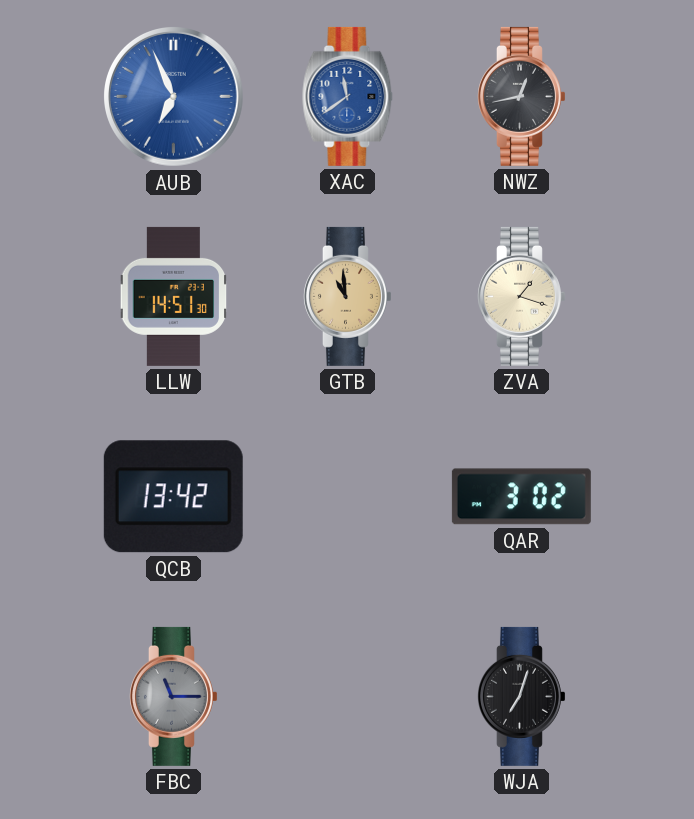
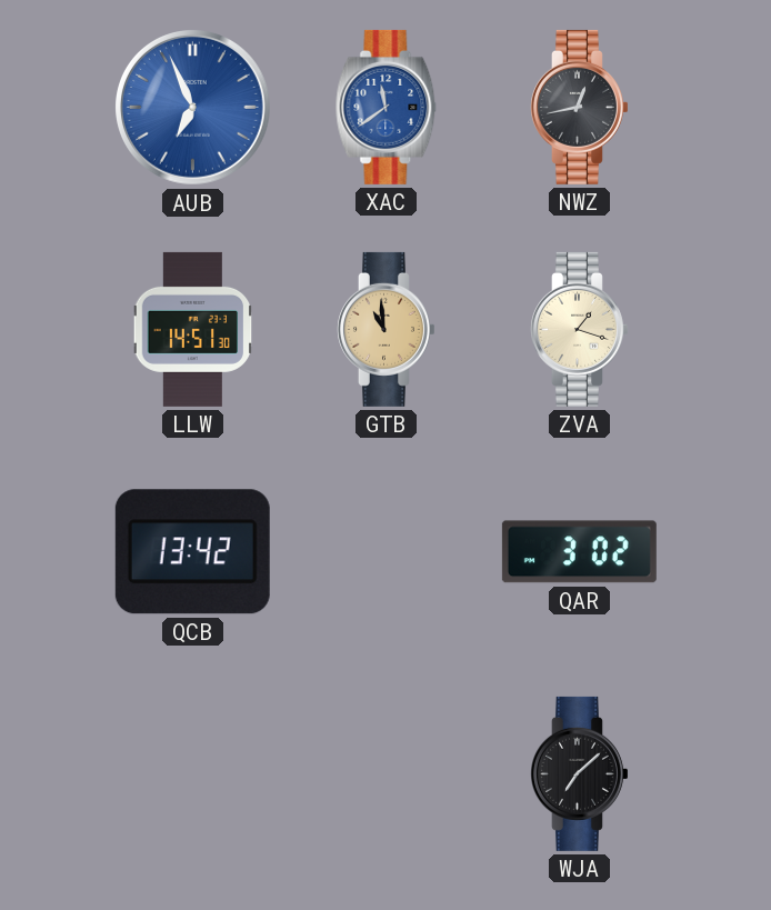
FBC: 11:15 -> none
WJA: 7:03 -> 7:08
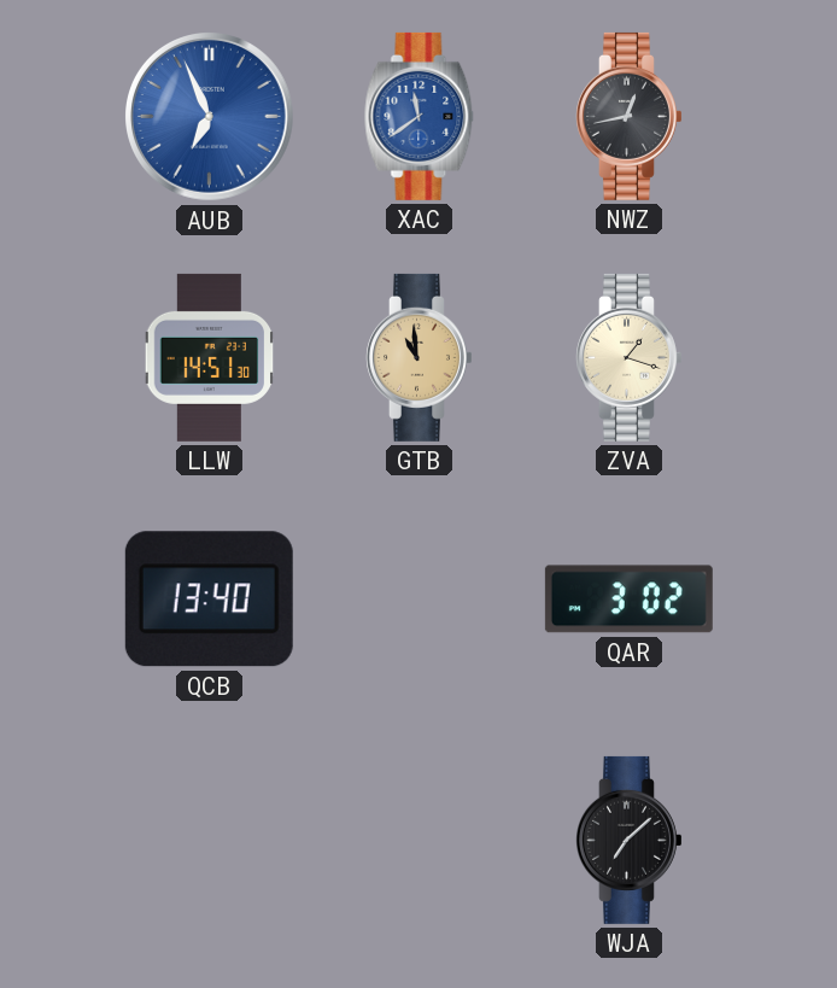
QCB: 13:42 -> 13:40
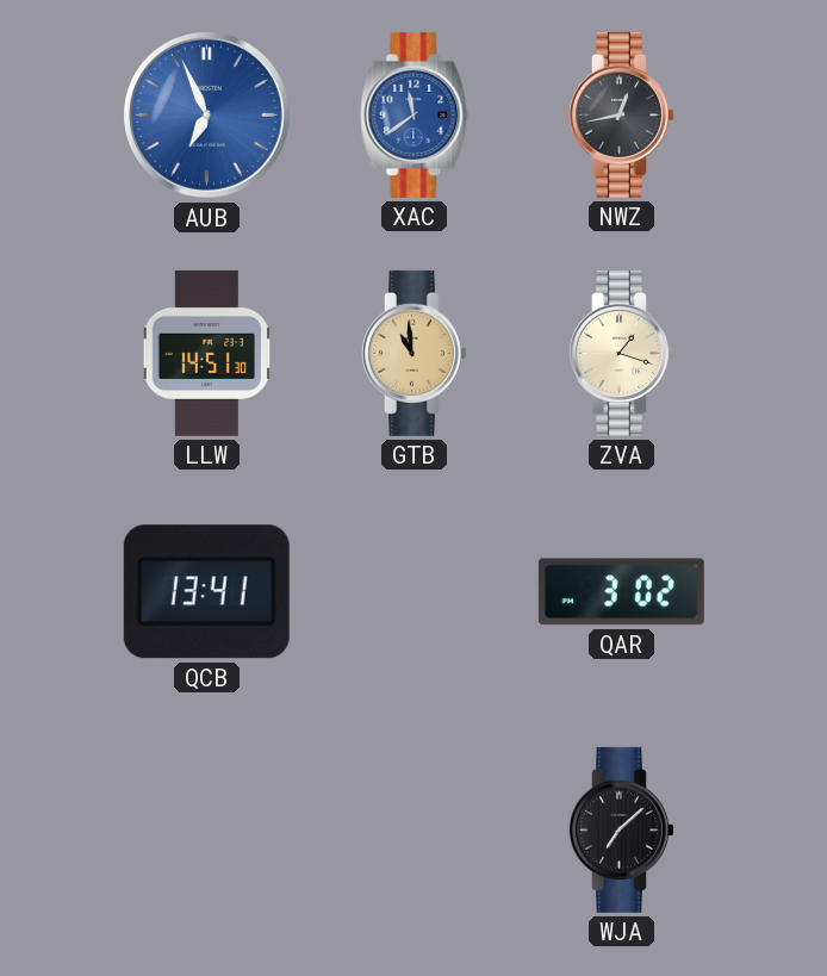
QCB: 13:40 -> 13:41
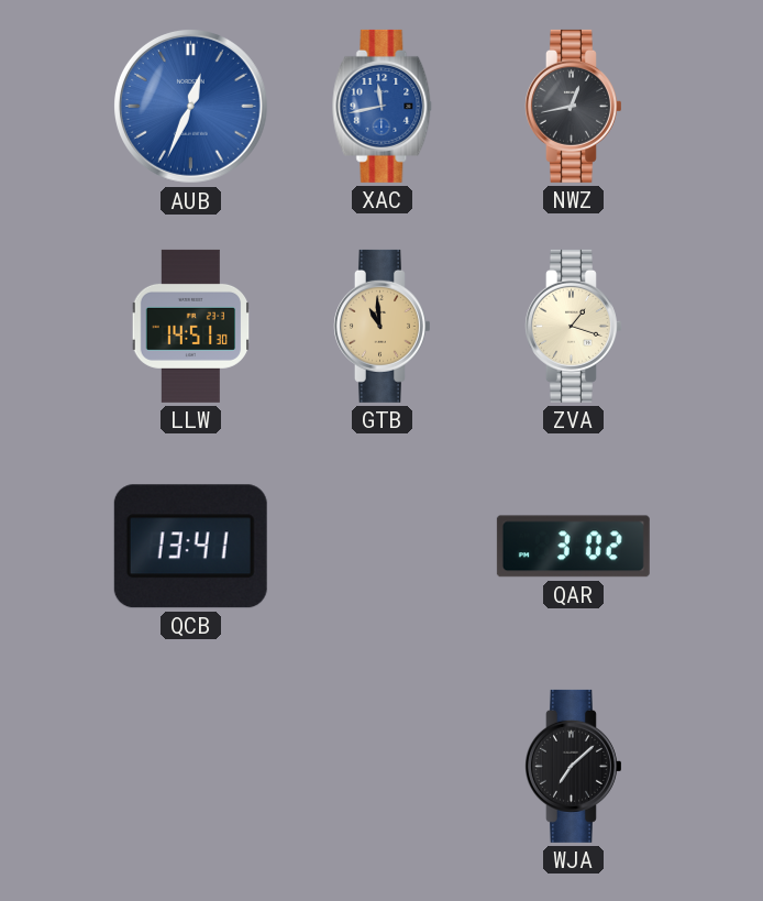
AUB: 6:56 -> 12:34
XAC: 11:39 -> 11:43
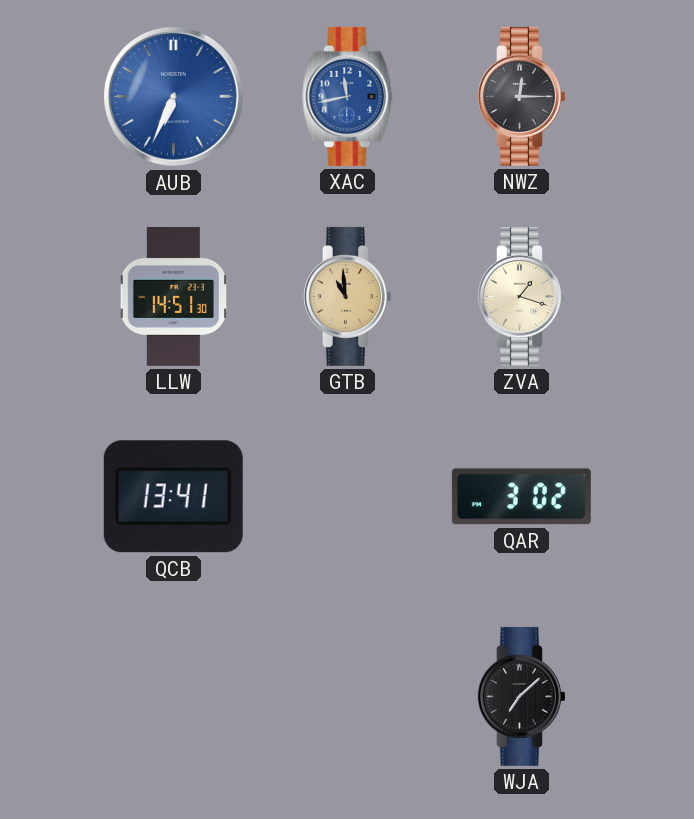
AUB: 12:34 -> 6:34
NWZ: 12:43 -> 12:15
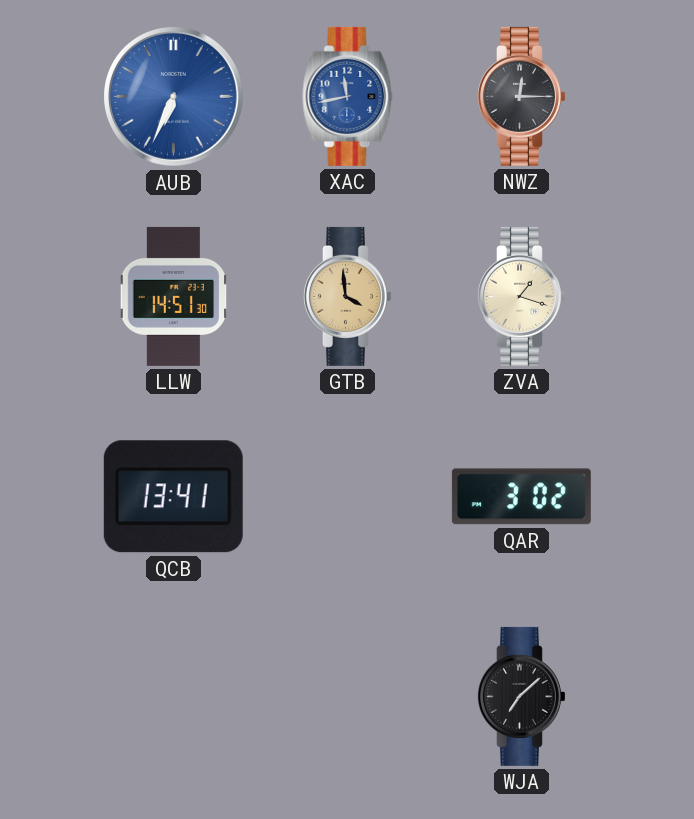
GTB: 10:59 -> 3:59
